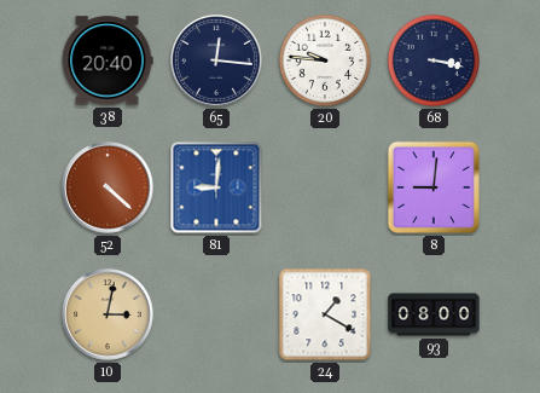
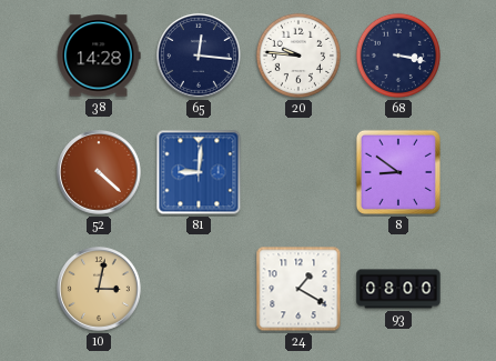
38: 20:40 -> 14:28
8: 9:01 -> 8:51
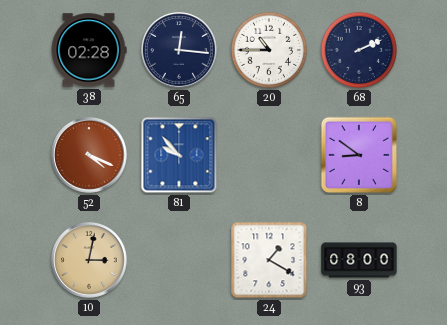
38: 14:28 -> 02:28
20: 9:46 -> 10:45
68: 3:17 -> 2:11
52: 4:22 -> 4:19
81: 9:01 -> 9:53
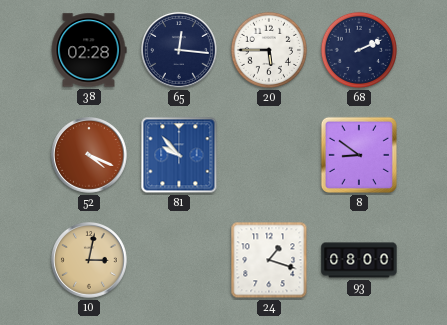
20: 10:45 -> 5:45
24: 1:20 -> 1:18
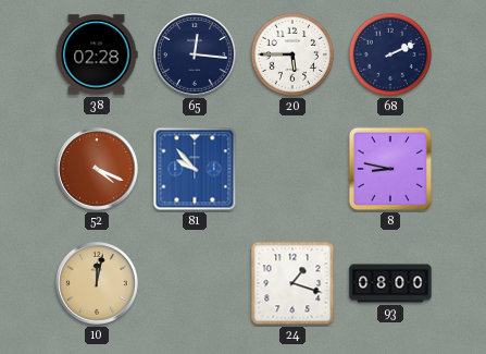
8: 8:51 -> 8:47
10: 3:02 -> 12:02
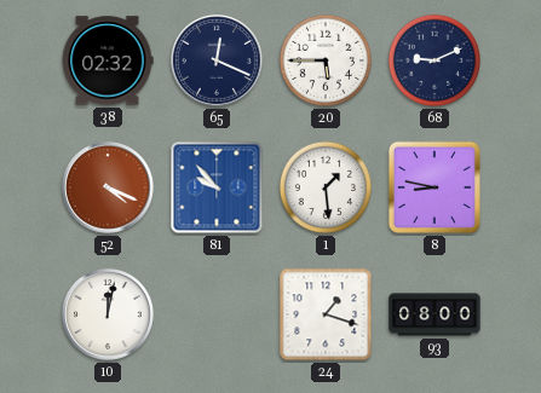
38: 02:28 -> 02:32
65: 12:16 -> 12:19
68: 2:11 -> 9:11
1: none -> 1:29
10 dial: champagne -> white
